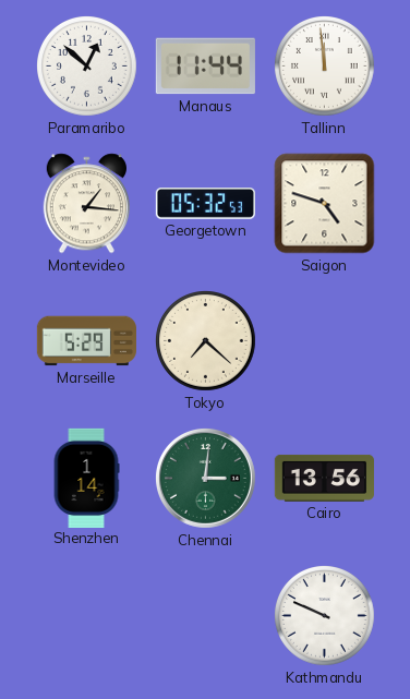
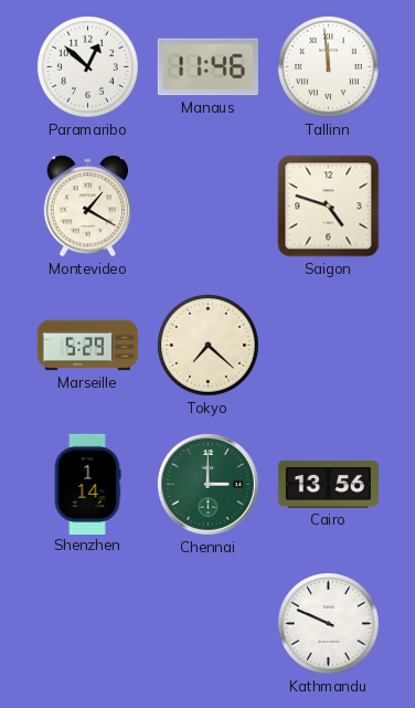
Manaus: 11:44 -> 11:46
Montevideo: 1:16 -> 1:20
Georgetown: 05:32 -> none
Chennai: 3:01 -> 3:00
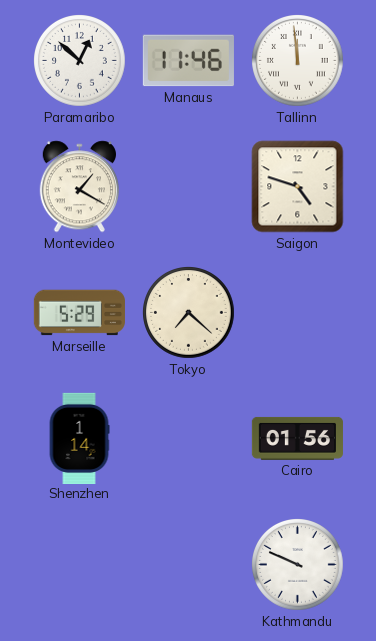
Chennai: 3:00 -> none
Cairo: 13:56 -> 01:56
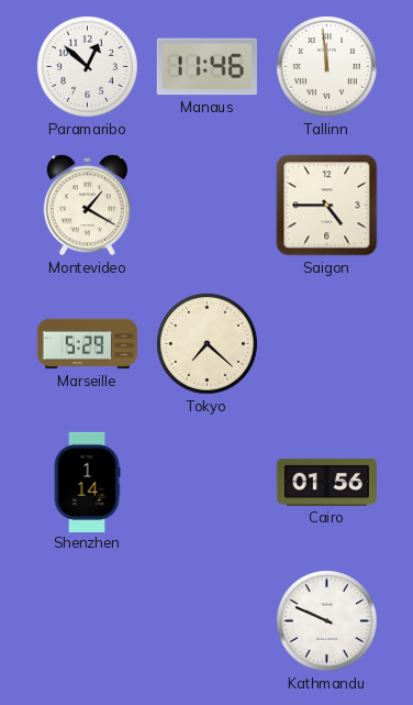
Saigon: 4:48 -> 4:45
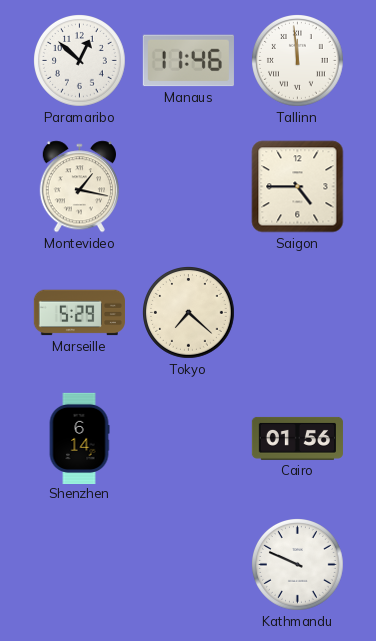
Montevideo: 1:20 -> 1:17
Shenzhen: 1:14 -> 6:14
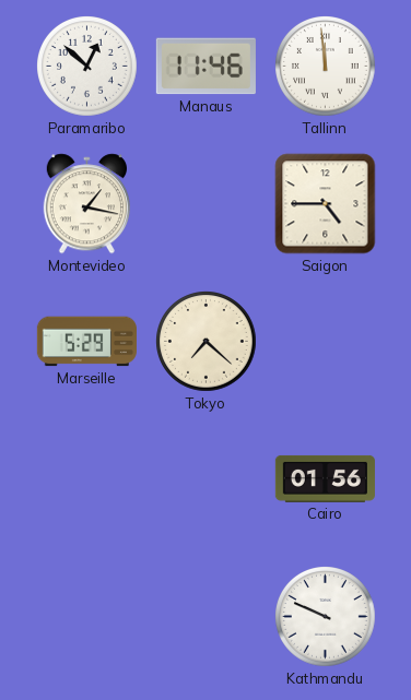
Shenzhen: 6:14 -> none
